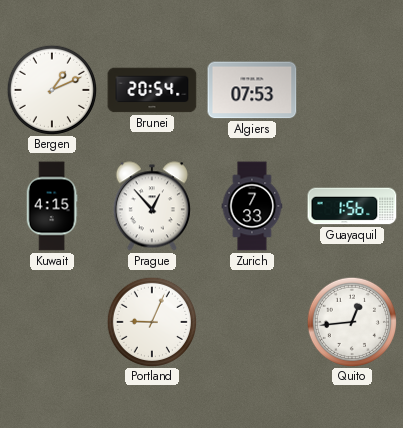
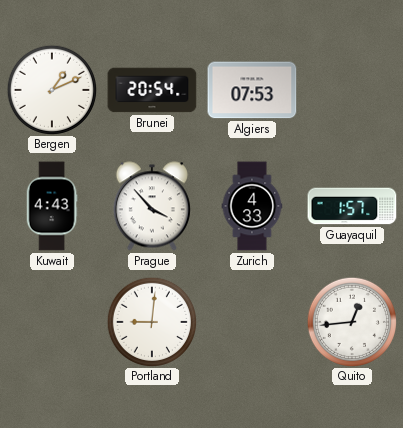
Kuwait: 4:15 -> 4:43
Prague: 12:53 -> 3:53
Zurich: 7:33 -> 4:33
Guayaquil: 1:56 -> 1:57
Portland: 9:04 -> 9:01
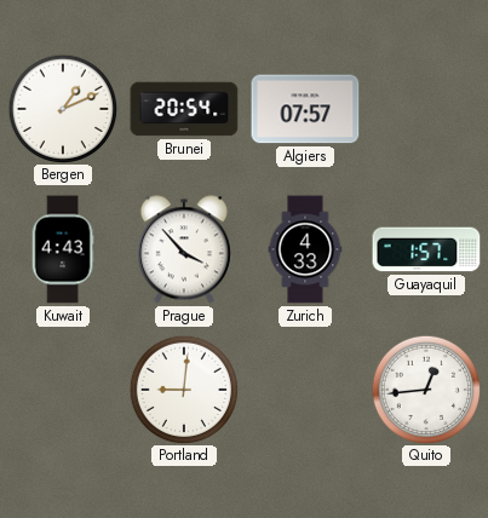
Algiers: 07:53 -> 07:57
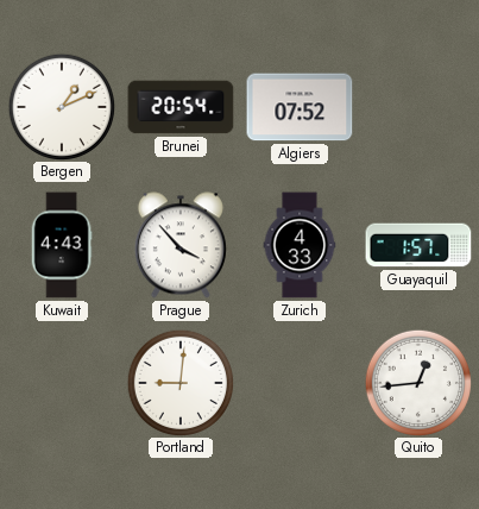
Algiers: 07:57 -> 07:52
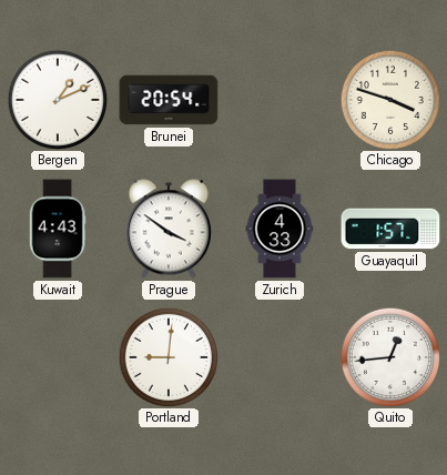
Algiers: 07:52 -> none
Chicago: none -> 3:48
Prague: 3:53 -> 3:51
